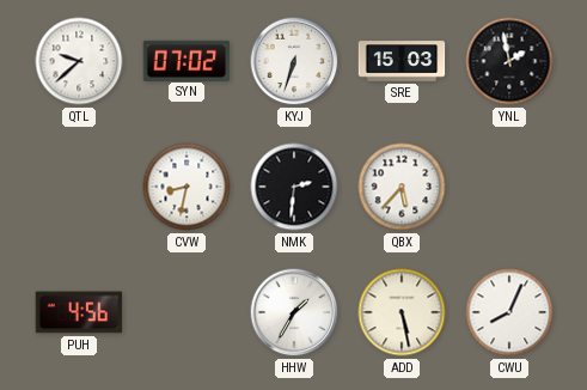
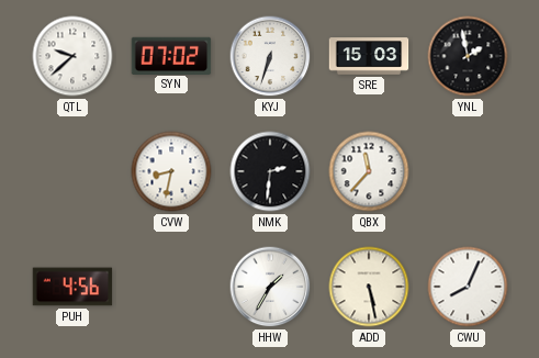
QBX: 5:37 -> 11:37
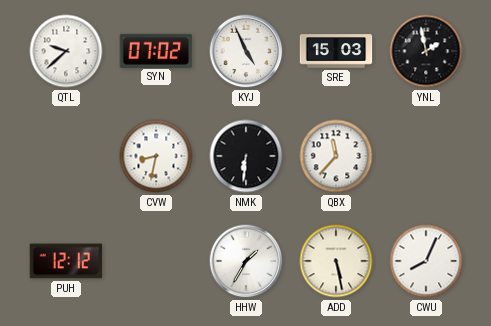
KYJ: 6:33 -> 4:56
NMK: 2:31 -> 6:31
PUH: 4:56 -> 12:12
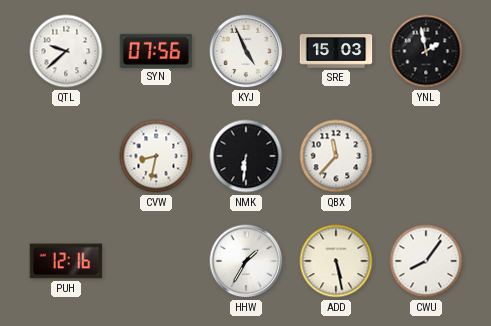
SYN: 07:02 -> 07:56
PUH: 12:12 -> 12:16
CWU: 8:04 -> 8:06
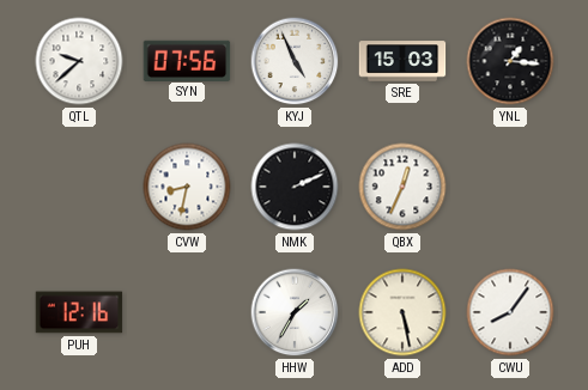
YNL: 1:58 -> 1:16
NMK: 6:31 -> 2:11
QBX: 11:37 -> 12:34
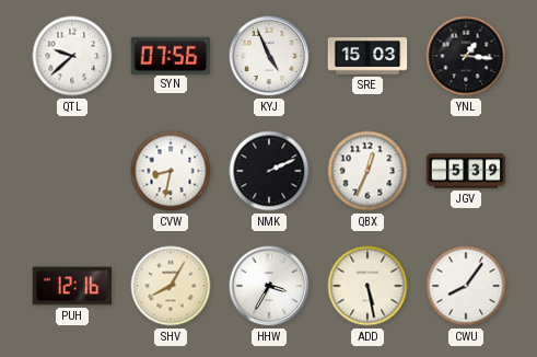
JGV: none -> 5:39
SHV: none -> 8:05
HHW: 1:35 -> 3:35
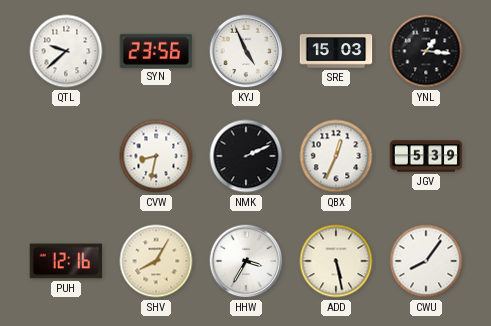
SYN: 07:56 -> 23:56
